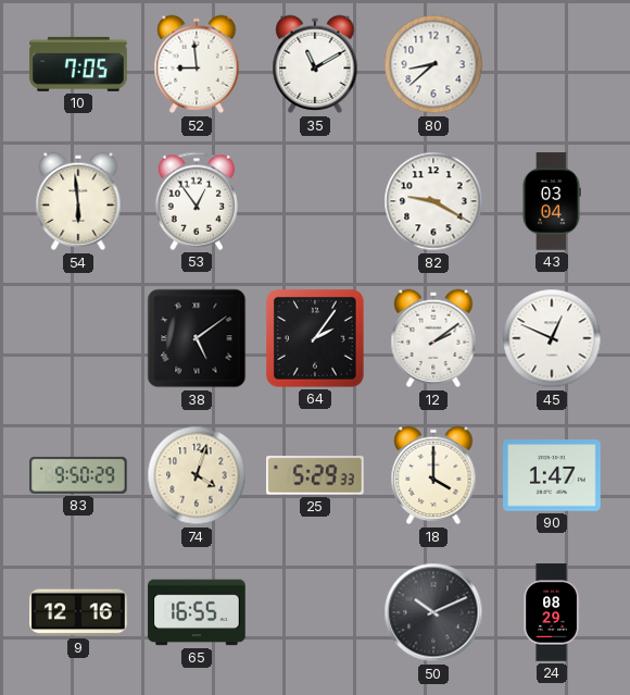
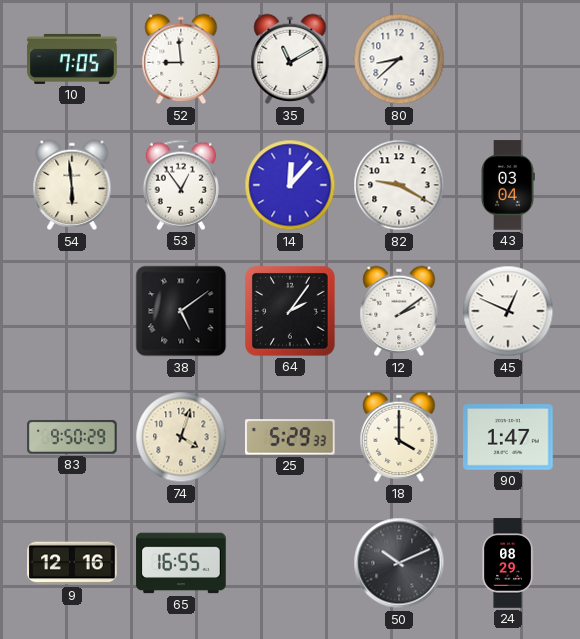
14: none -> 12:07
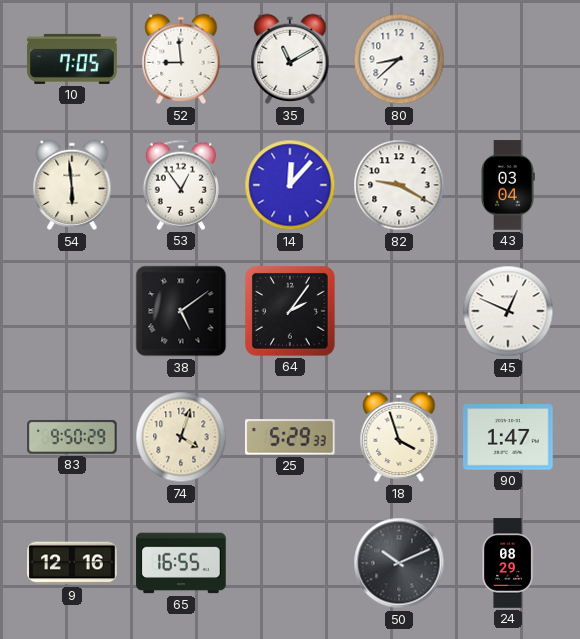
12: 2:09 -> none
18: 4:00 -> 3:57
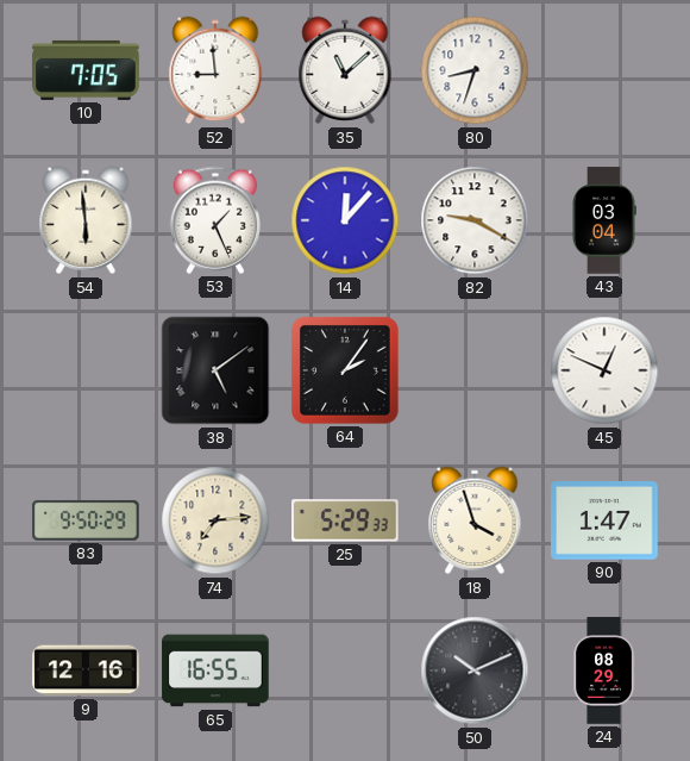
35: 11:10 -> 11:08
80: 8:38 -> 8:33
53: 12:54 -> 1:26
74: 4:03 -> 7:14
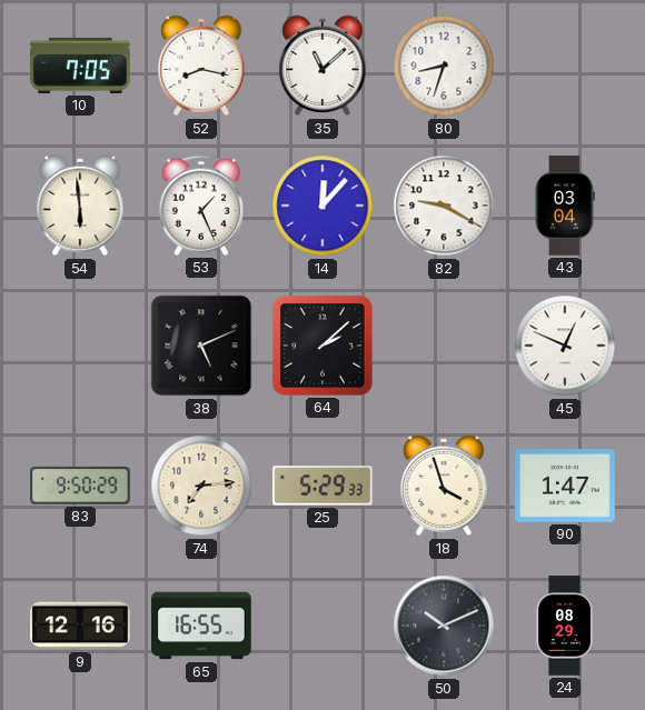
52: 8:59 -> 8:17
38: 5:09 -> 5:11
64: 2:06 -> 2:08
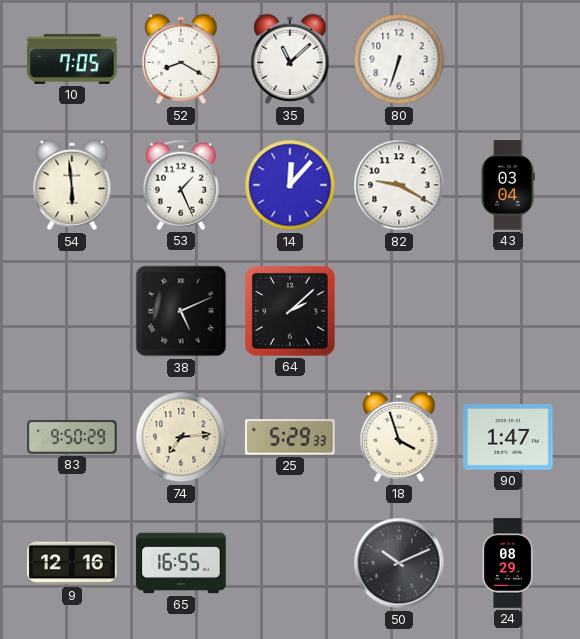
52: 8:17 -> 8:20
80: 8:33 -> 6:33
45: 12:49 -> none
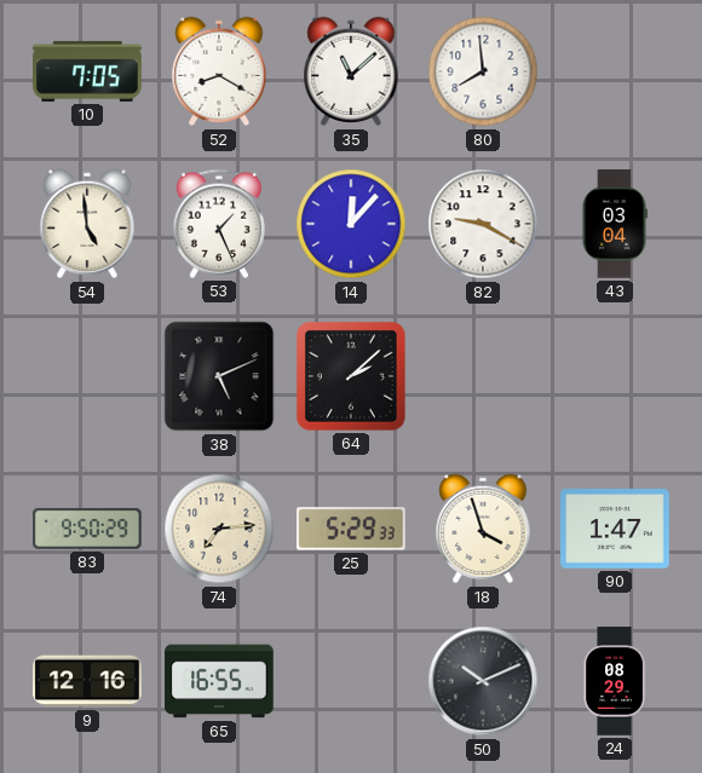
80: 6:33 -> 7:59
54: 5:59 -> 4:59
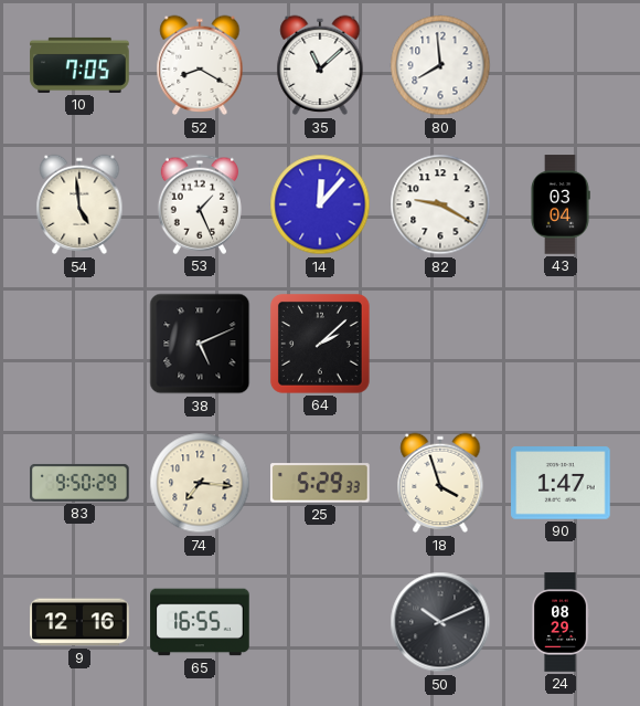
74: 7:14 -> 7:16
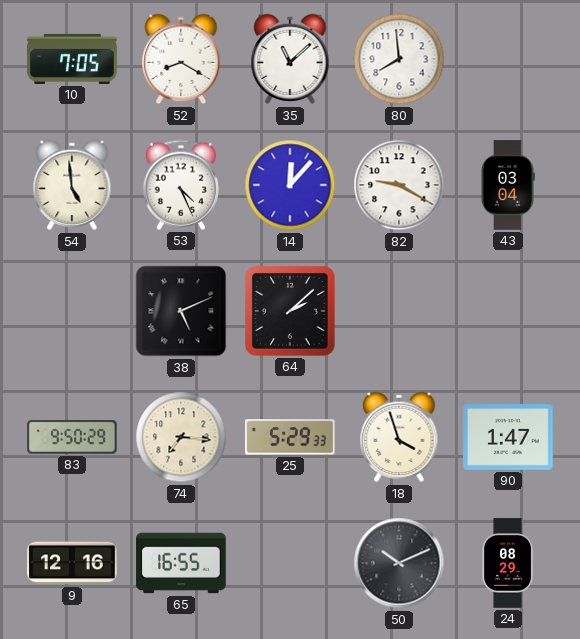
53: 1:26 -> 4:26
